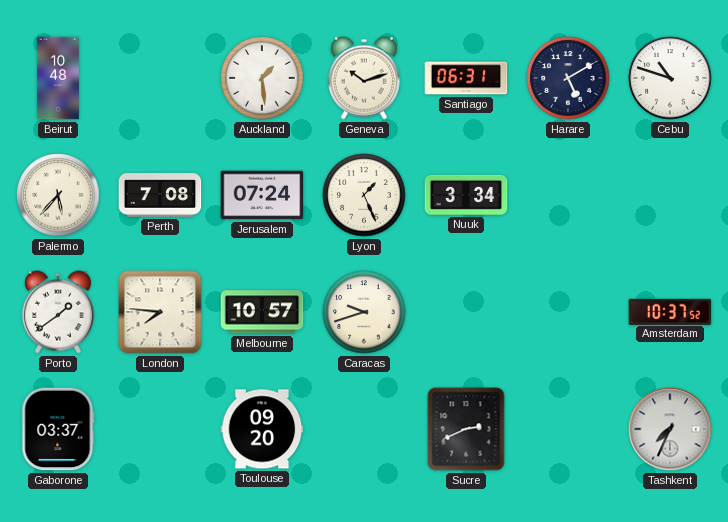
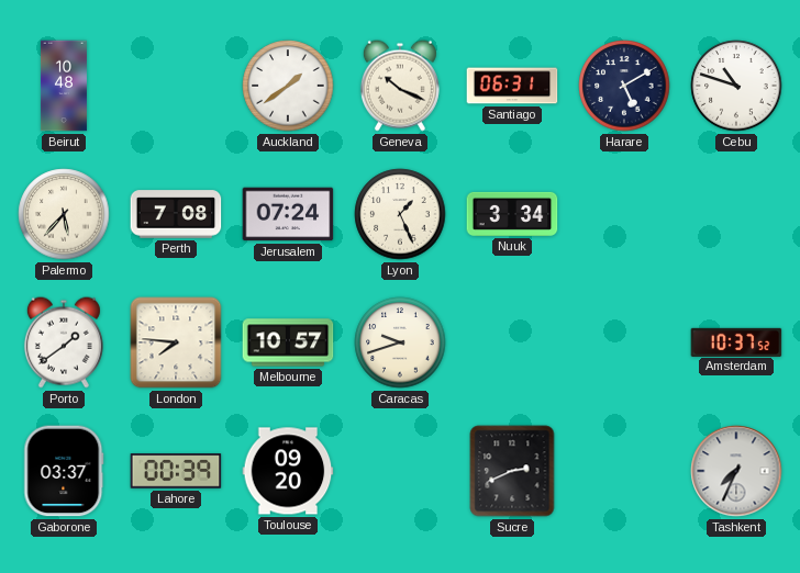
Auckland: 1:29 -> 1:39
Geneva: 10:12 -> 10:19
Lahore: none -> 00:39
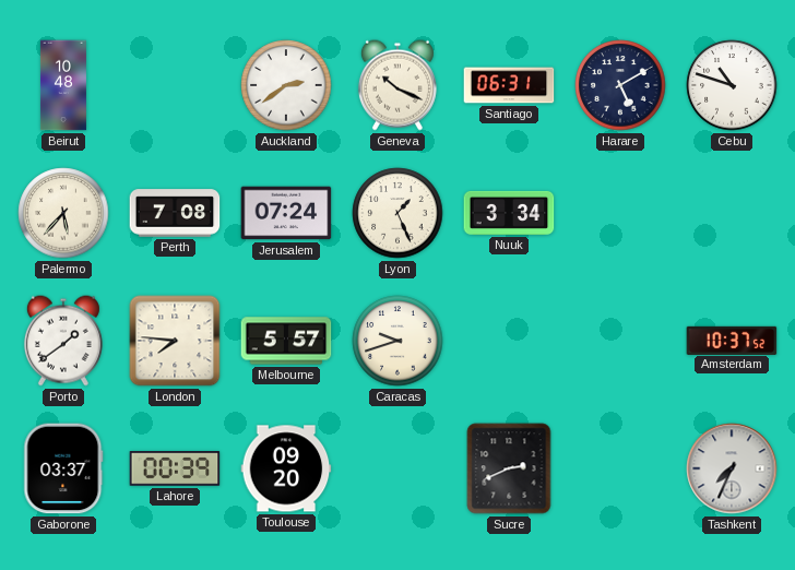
Auckland: 1:39 -> 2:39
Melbourne: 10:57 -> 5:57
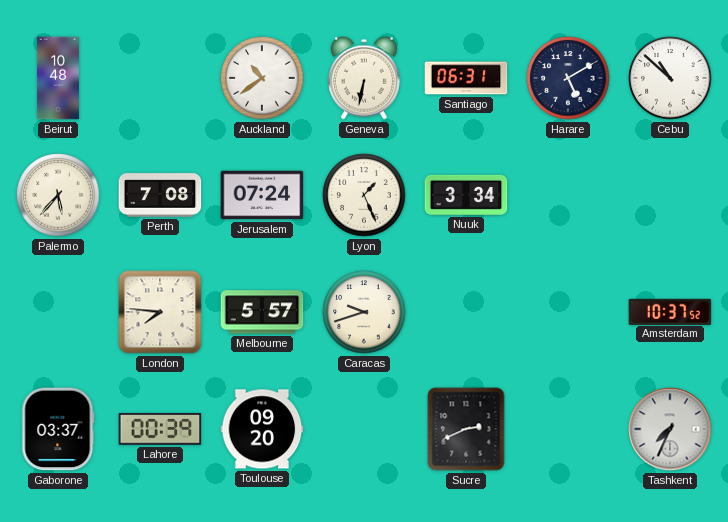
Auckland: 2:39 -> 10:39
Geneva: 10:19 -> 6:32
Cebu: 10:48 -> 10:52
Porto: 1:39 -> none
